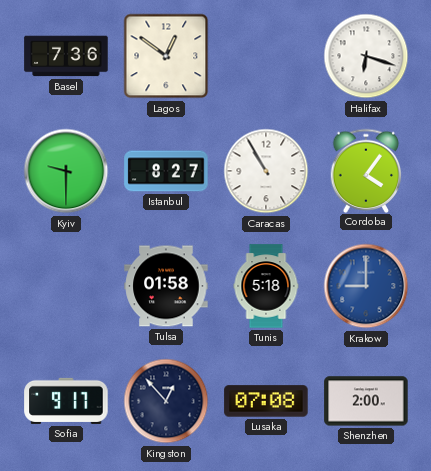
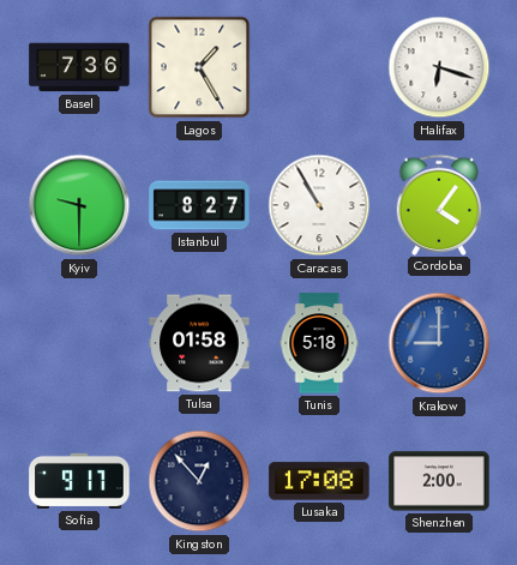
Lagos: 12:51 -> 1:25
Lusaka: 07:08 -> 17:08
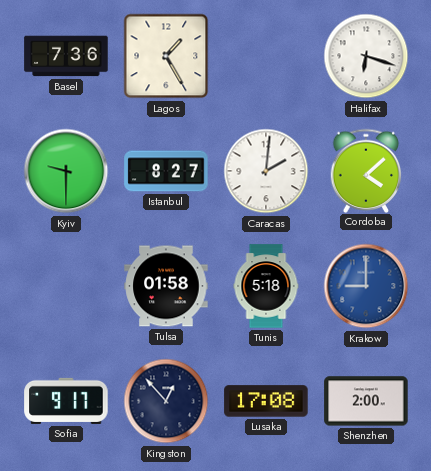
Caracas: 10:55 -> 2:01
Cordoba: 4:06 -> 4:08
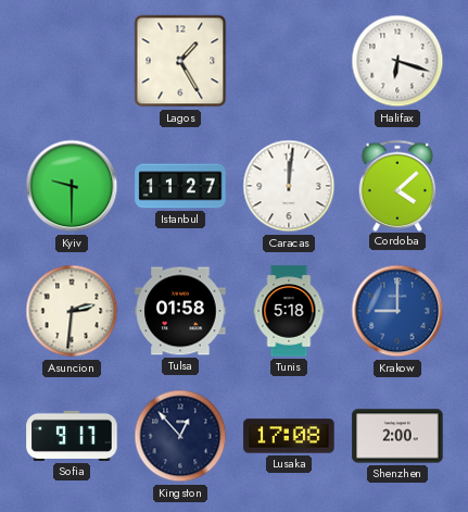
Basel: 7:36 -> none
Istanbul: 8:27 -> 11:27
Caracas: 2:01 -> 12:01
Asuncion: none -> 2:31
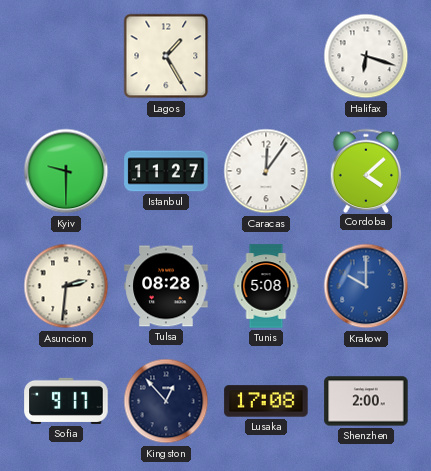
Caracas: 12:01 -> 12:06
Tulsa: 01:58 -> 08:28
Tunis: 5:18 -> 5:08
Krakow: 9:00 -> 10:00
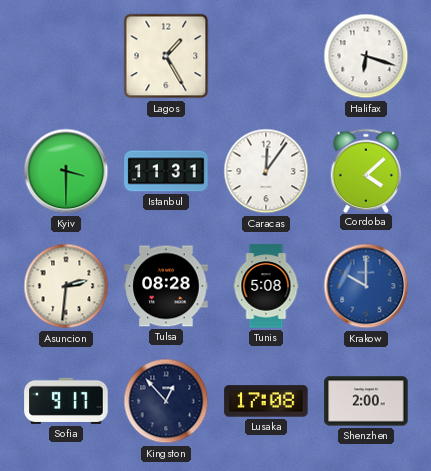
Kyiv: 9:30 -> 3:30
Istanbul: 11:27 -> 11:31
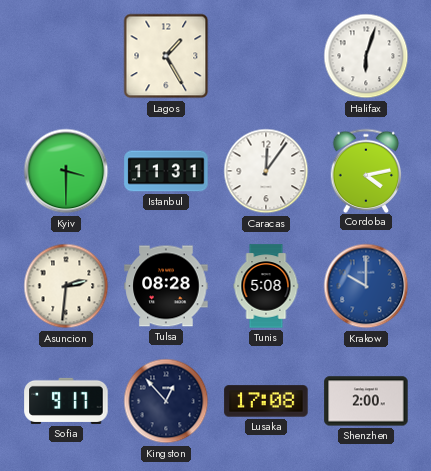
Halifax: 6:18 -> 6:03
Cordoba: 4:08 -> 4:13
